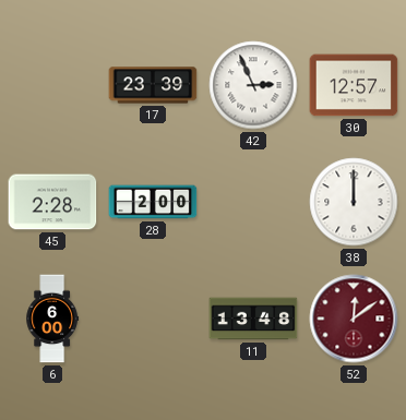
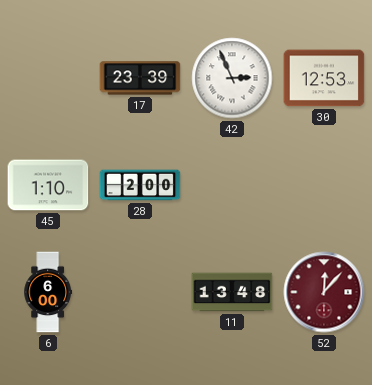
30: 12:57 -> 12:53
45: 2:28 -> 1:10
38: 12:00 -> none
52: 12:09 -> 12:07
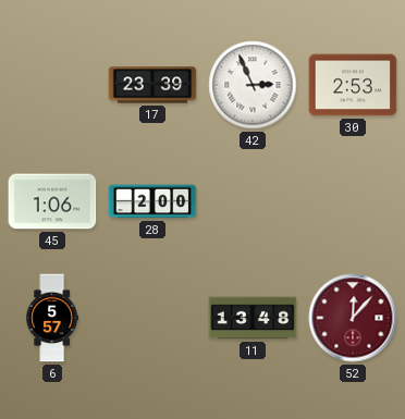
30: 12:53 -> 2:53
45: 1:10 -> 1:06
6: 6:00 -> 5:57
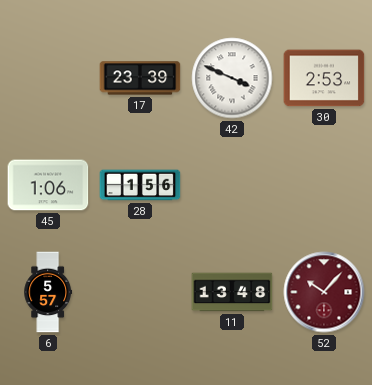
42: 2:56 -> 3:49
28: 2:00 -> 1:56
52: 12:07 -> 10:07
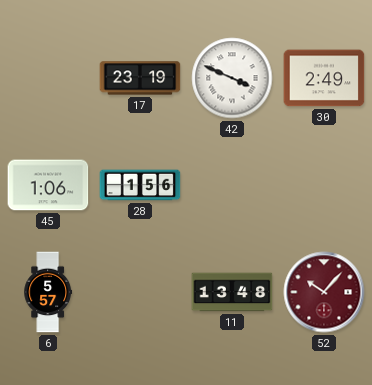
17: 23:39 -> 23:19
30: 2:53 -> 2:49
